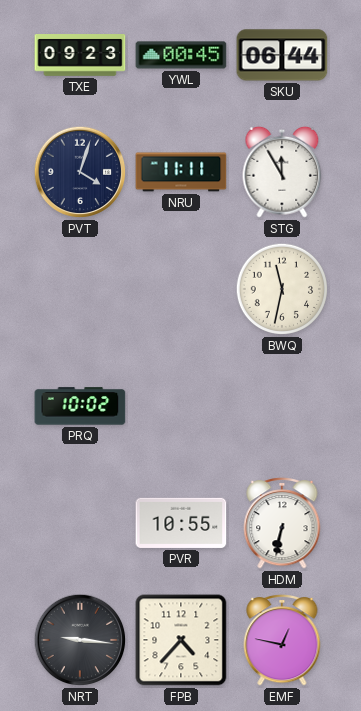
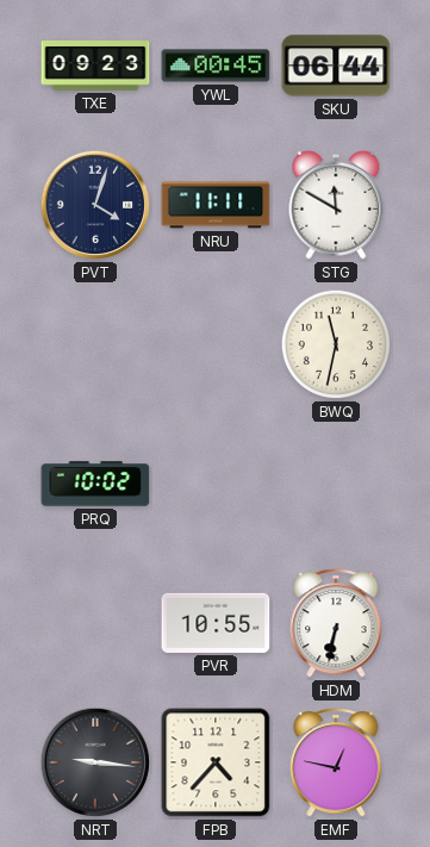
STG: 11:55 -> 11:50
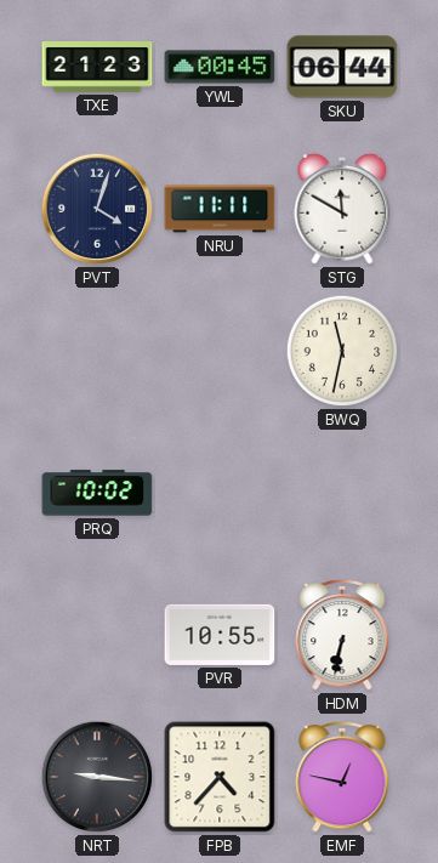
TXE: 09:23 -> 21:23
